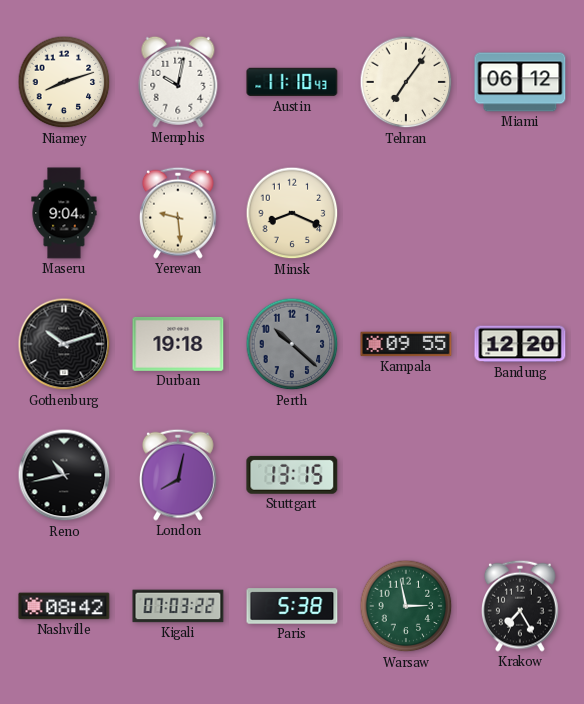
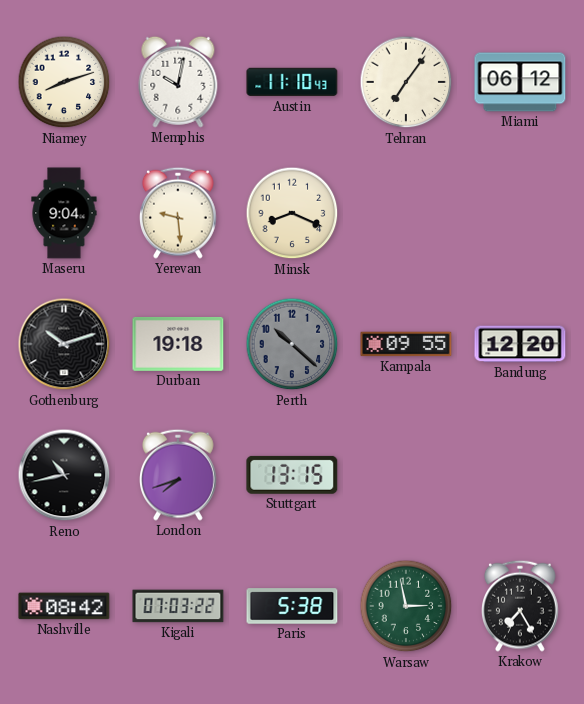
London: 8:02 -> 7:42
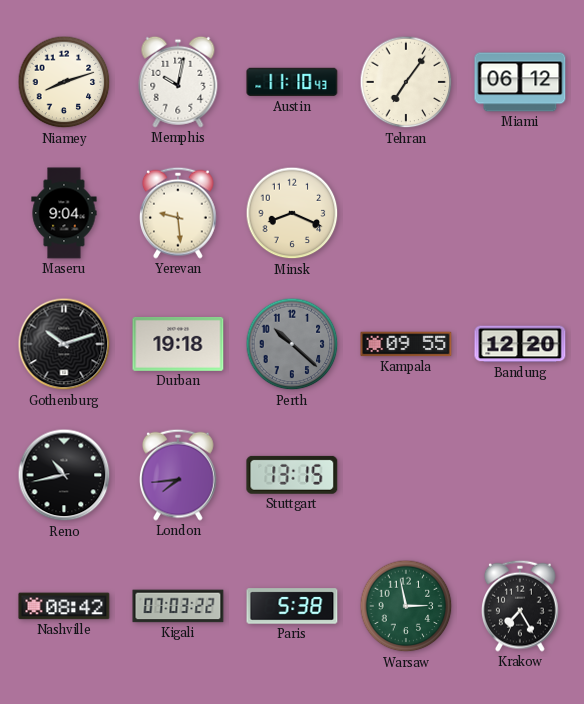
London: 7:42 -> 7:44
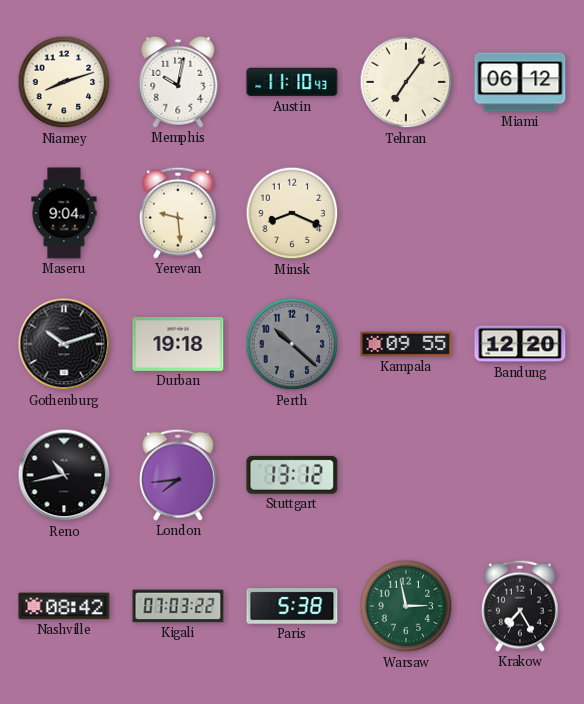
Stuttgart: 13:15 -> 13:12
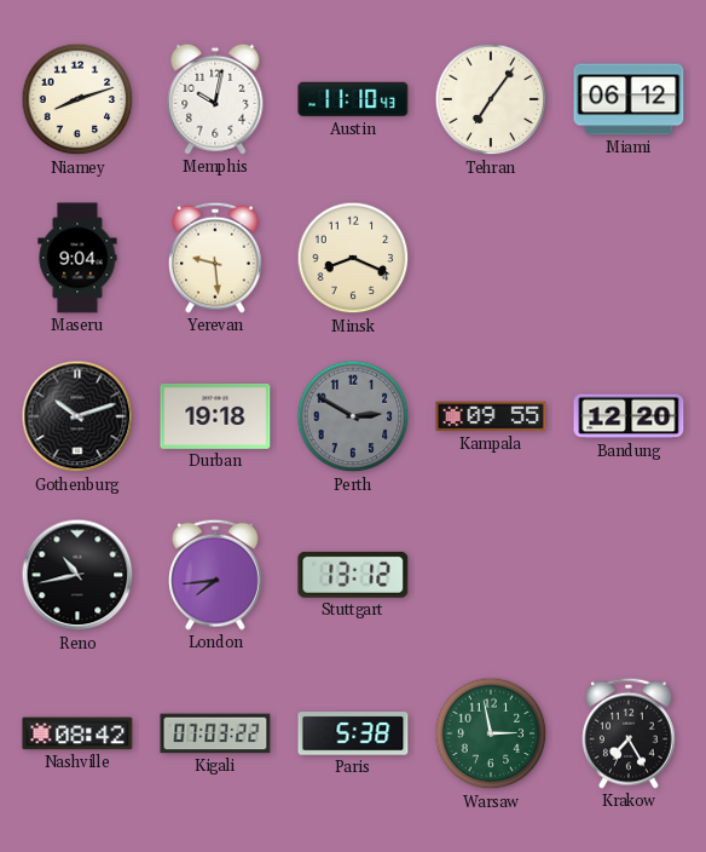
Perth: 10:22 -> 2:50
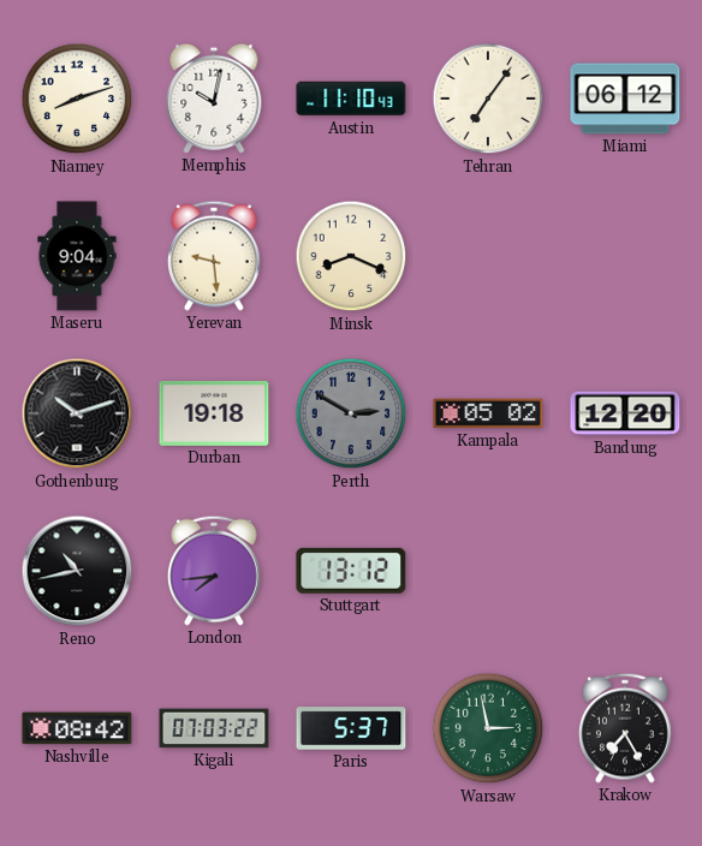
Kampala: 09:55 -> 05:02
Paris: 5:38 -> 5:37
